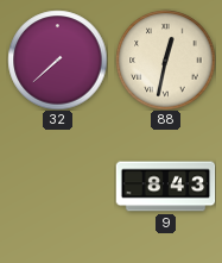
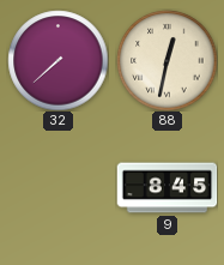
9: 8:43 -> 8:45
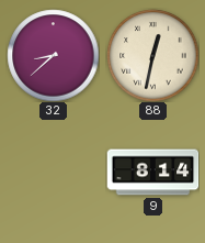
32: 7:38 -> 8:38
9: 8:45 -> 8:14
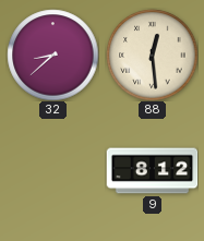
88: 12:32 -> 12:29
9: 8:14 -> 8:12
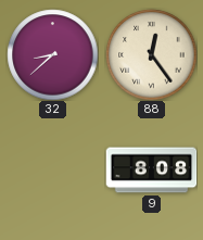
88: 12:29 -> 12:24
9: 8:12 -> 8:08
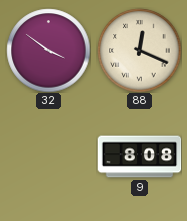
32: 8:38 -> 3:51
88: 12:24 -> 12:19
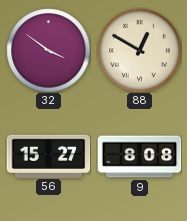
88: 12:19 -> 12:50
56: none -> 15:27
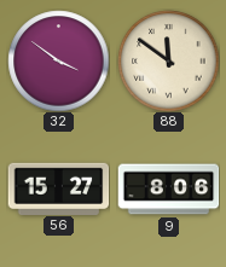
88: 12:50 -> 11:51
9: 8:08 -> 8:06
